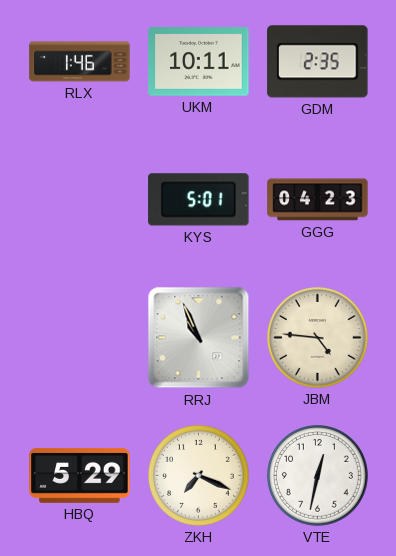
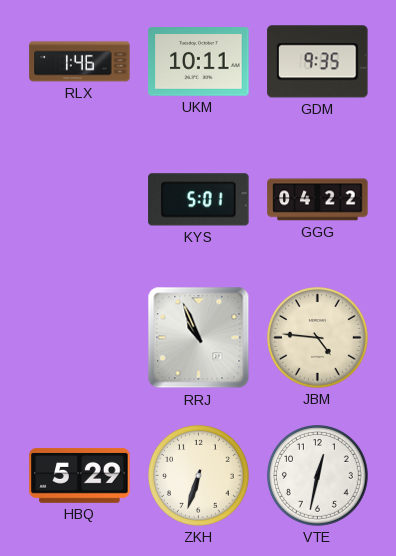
GDM: 2:35 -> 9:35
GGG: 04:23 -> 04:22
ZKH: 7:19 -> 6:33
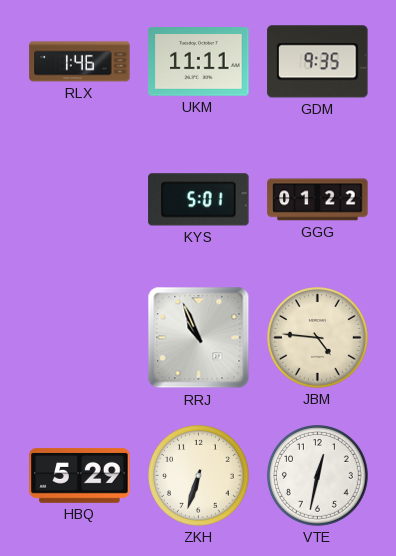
UKM: 10:11 -> 11:11
GGG: 04:22 -> 01:22
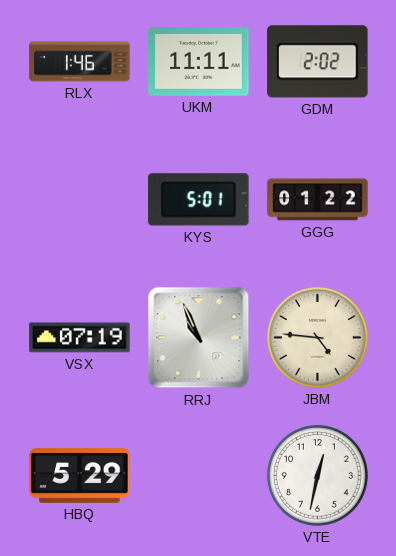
GDM: 9:35 -> 2:02
VSX: none -> 07:19
ZKH: 6:33 -> none
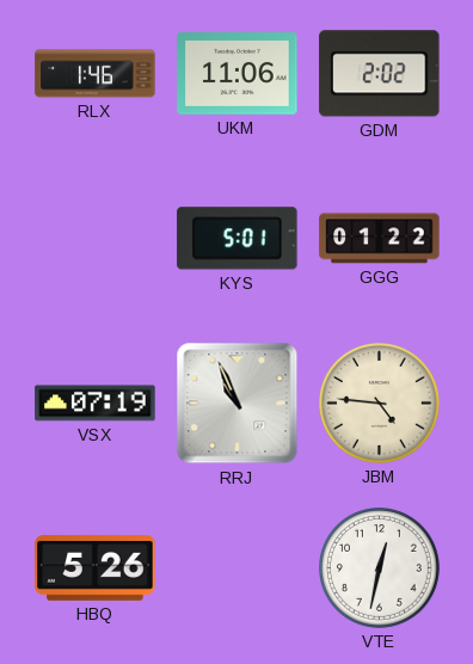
UKM: 11:11 -> 11:06
HBQ: 5:29 -> 5:26
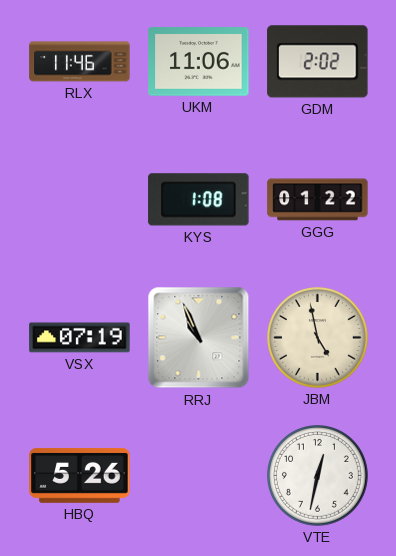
RLX: 1:46 -> 11:46
KYS: 5:01 -> 1:08
JBM: 4:46 -> 4:58
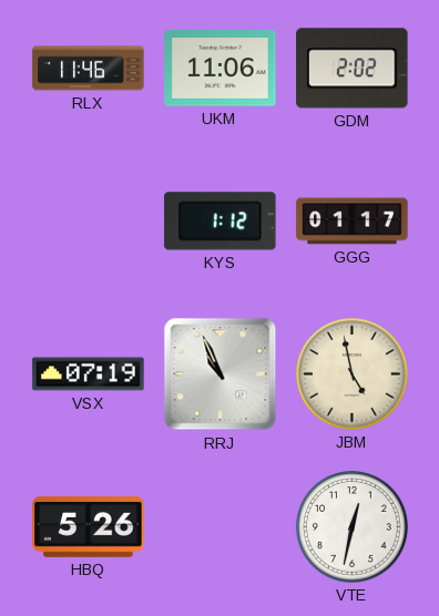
KYS: 1:08 -> 1:12
GGG: 01:22 -> 01:17
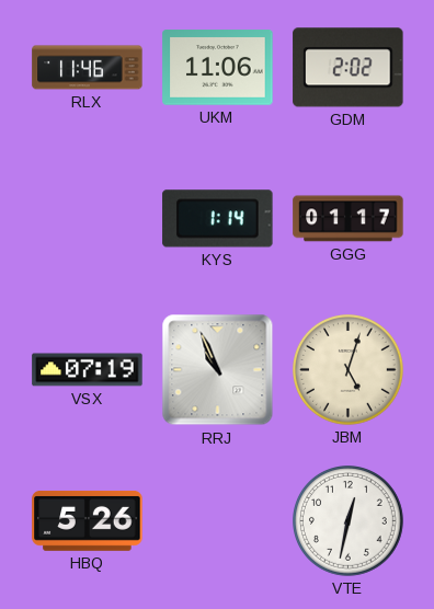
KYS: 1:12 -> 1:14
JBM: 4:58 -> 5:03
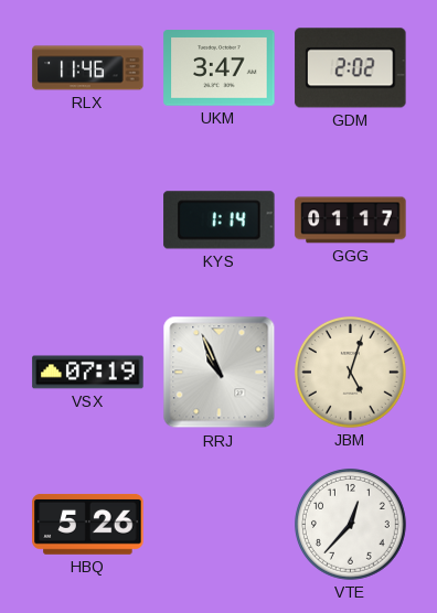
UKM: 11:06 -> 3:47
VTE: 12:32 -> 12:37
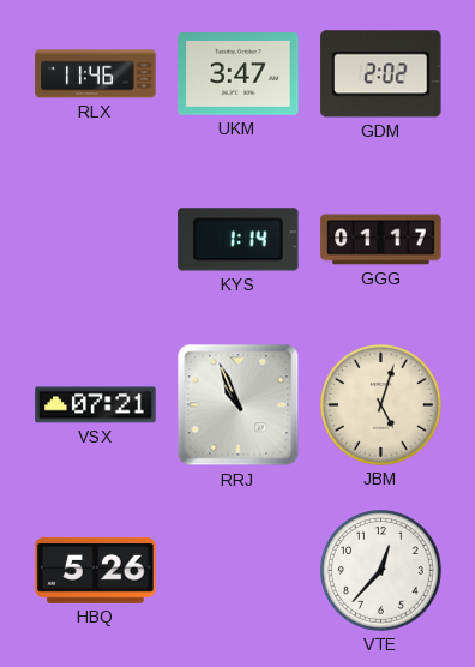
VSX: 07:19 -> 07:21
